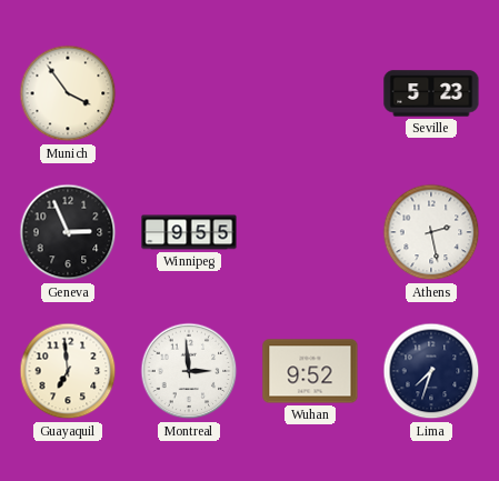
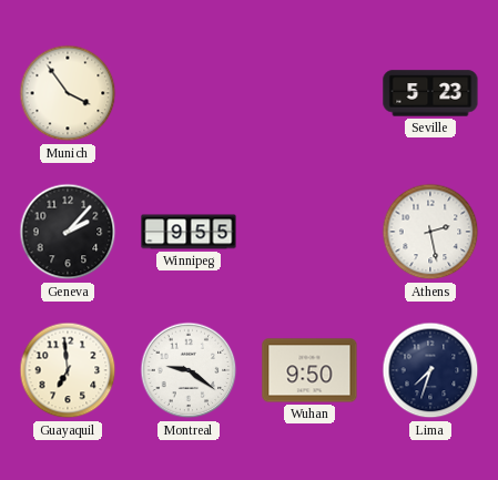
Geneva: 2:56 -> 2:07
Montreal: 2:59 -> 9:21
Wuhan: 9:52 -> 9:50
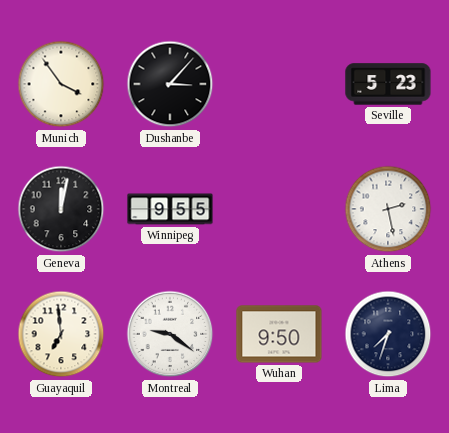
Dushanbe: none -> 3:07
Geneva: 2:07 -> 12:02
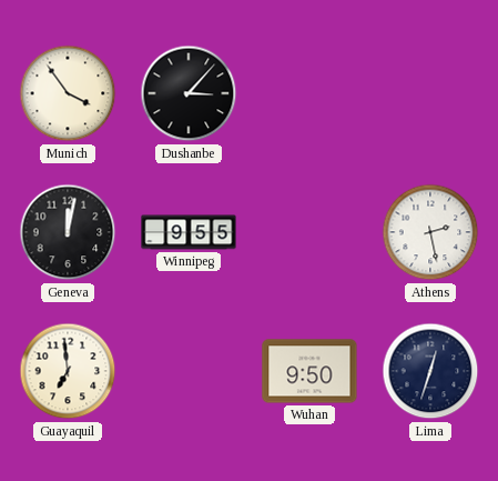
Seville: 5:23 -> none
Montreal: 9:21 -> none
Lima: 7:33 -> 12:33
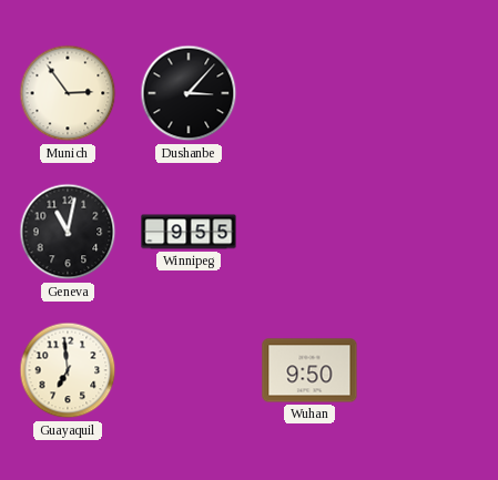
Munich: 3:54 -> 2:54
Geneva: 12:02 -> 11:02
Athens: 2:28 -> none
Lima: 12:33 -> none
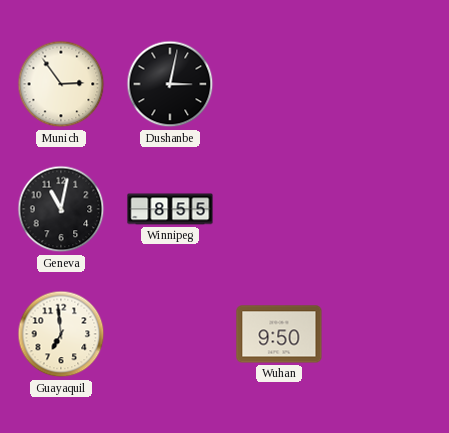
Dushanbe: 3:07 -> 3:02
Winnipeg: 9:55 -> 8:55
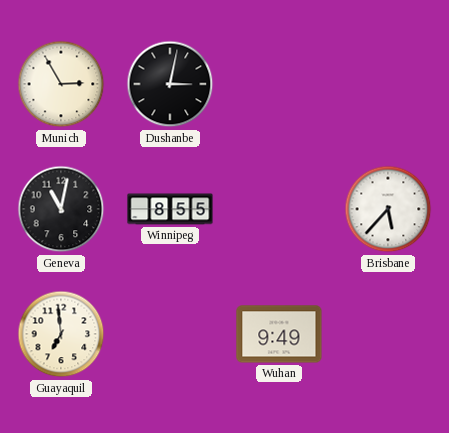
Munich: 2:54 -> 2:55
Brisbane: none -> 5:37
Wuhan: 9:50 -> 9:49
